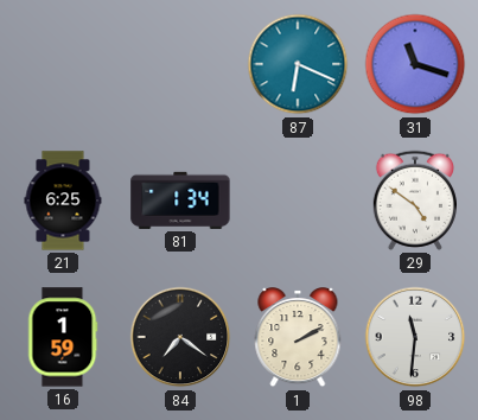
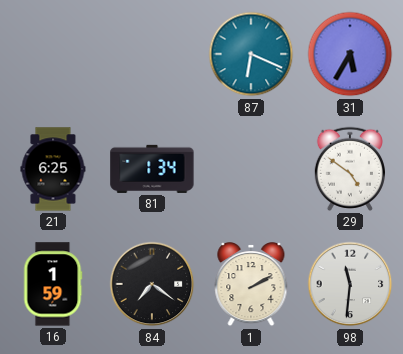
31: 11:18 -> 5:35
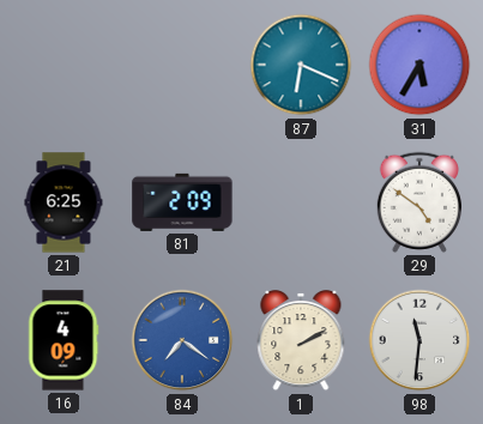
81: 1:34 -> 2:09
16: 1:59 -> 4:09
84 dial: black -> blue
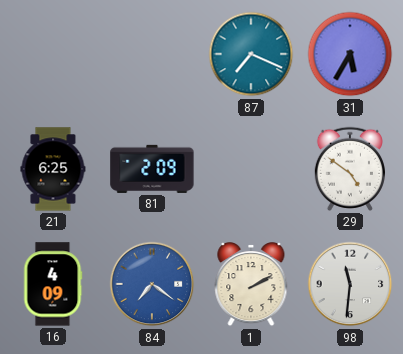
87: 6:19 -> 7:19
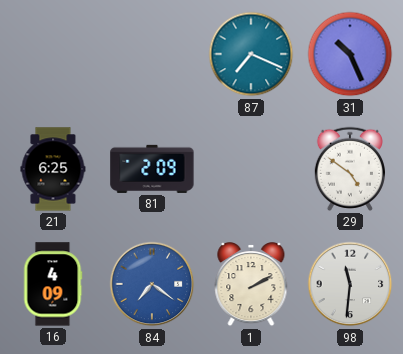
31: 5:35 -> 10:26
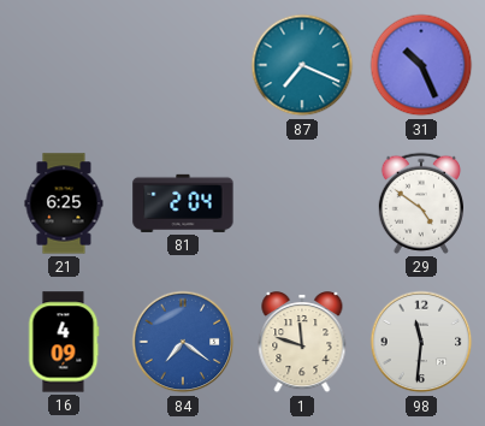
81: 2:09 -> 2:04
1: 2:10 -> 11:48
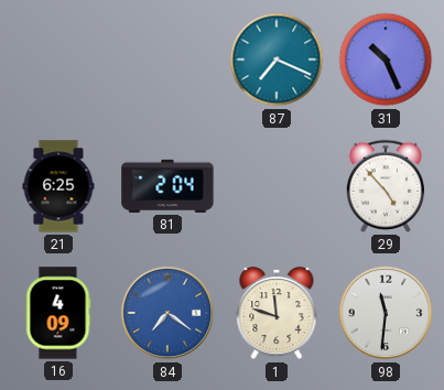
29: 4:51 -> 4:53
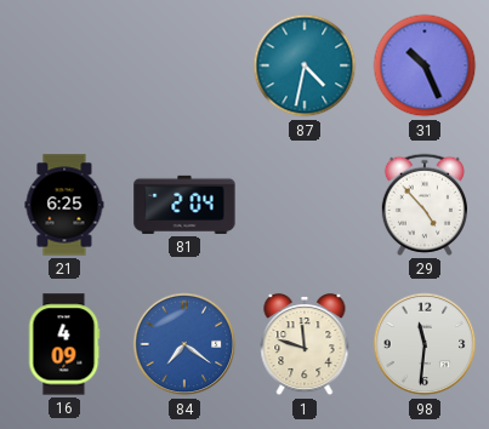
87: 7:19 -> 4:32
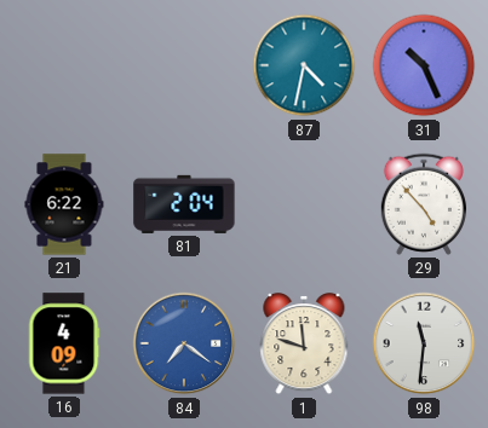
21: 6:25 -> 6:22
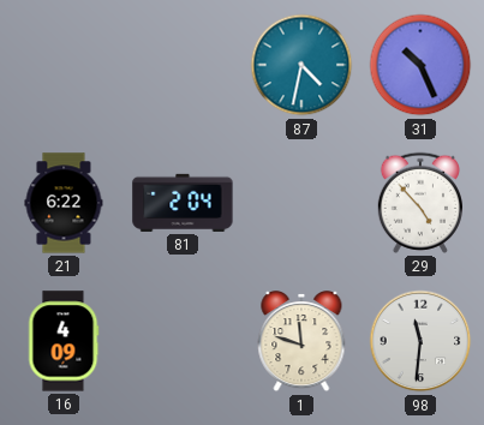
84: 7:21 -> none
